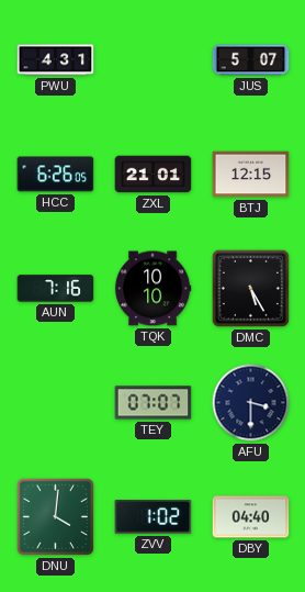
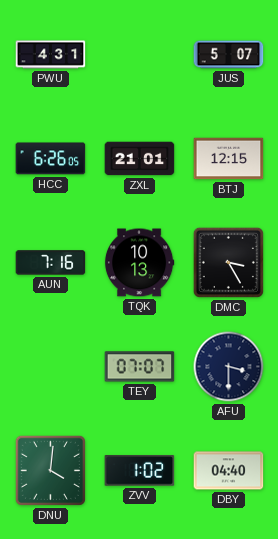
TQK: 10:10 -> 10:13
DMC: 5:25 -> 3:25
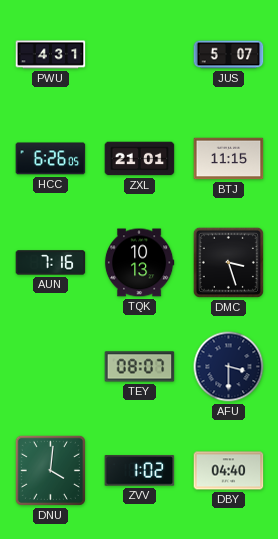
BTJ: 12:15 -> 11:15
DMC: 3:25 -> 3:27
TEY: 07:07 -> 08:07
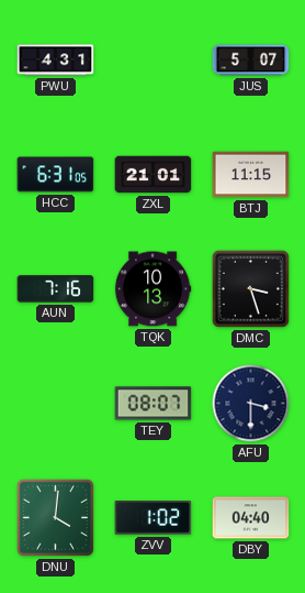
HCC: 6:26 -> 6:31
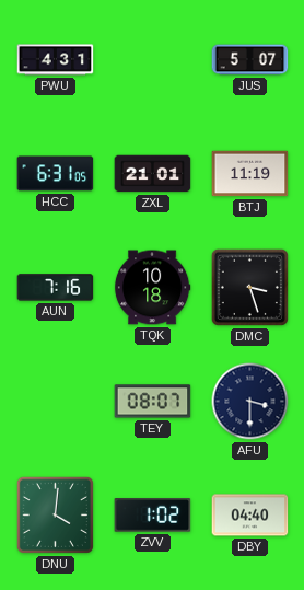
BTJ: 11:15 -> 11:19
TQK: 10:13 -> 10:18
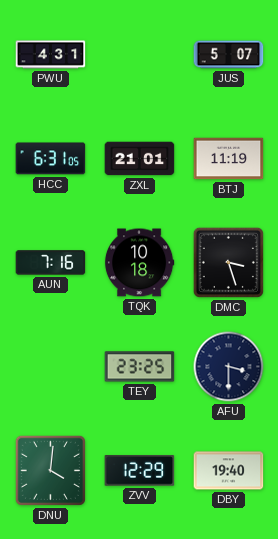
TEY: 08:07 -> 23:25
ZVV: 1:02 -> 12:29
DBY: 04:40 -> 19:40
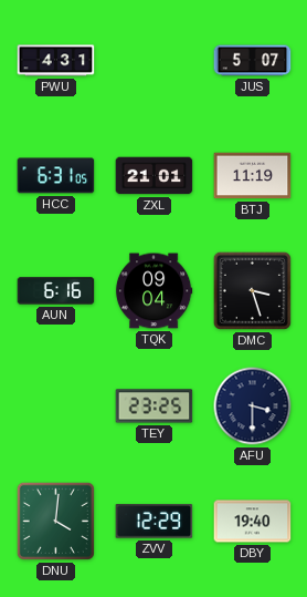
AUN: 7:16 -> 6:16
TQK: 10:18 -> 09:04
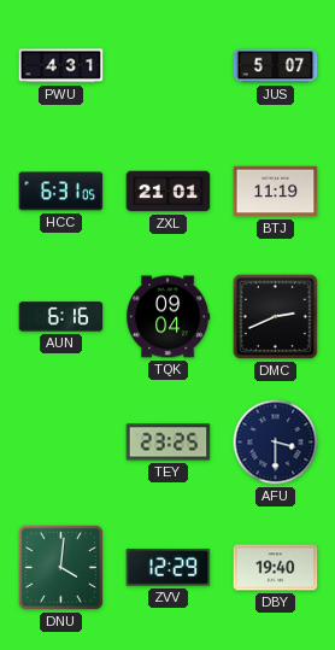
DMC: 3:27 -> 2:41
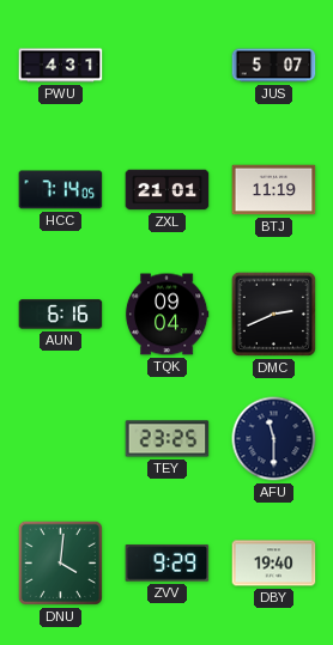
HCC: 6:31 -> 7:14
AFU: 3:30 -> 11:30
ZVV: 12:29 -> 9:29
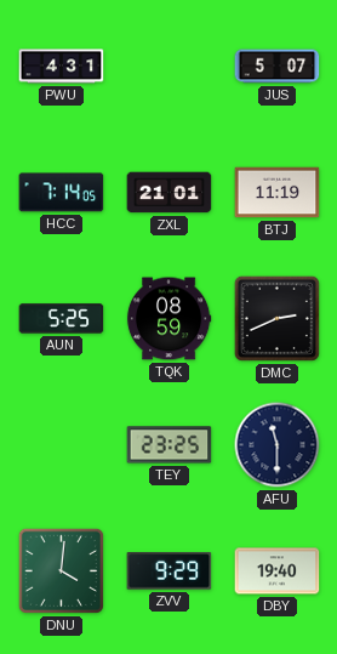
AUN: 6:16 -> 5:25
TQK: 09:04 -> 08:59
